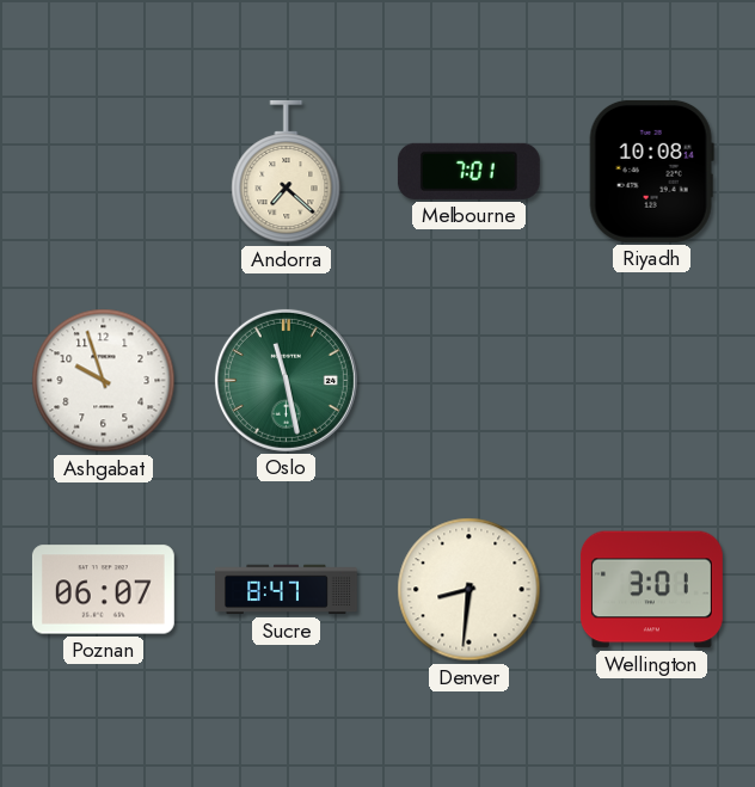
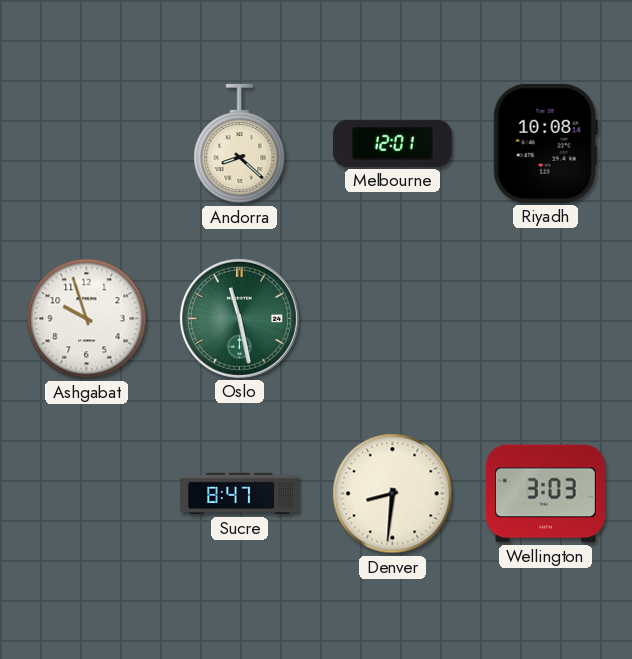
Andorra: 7:22 -> 8:22
Melbourne: 7:01 -> 12:01
Poznan: 06:07 -> none
Wellington: 3:01 -> 3:03
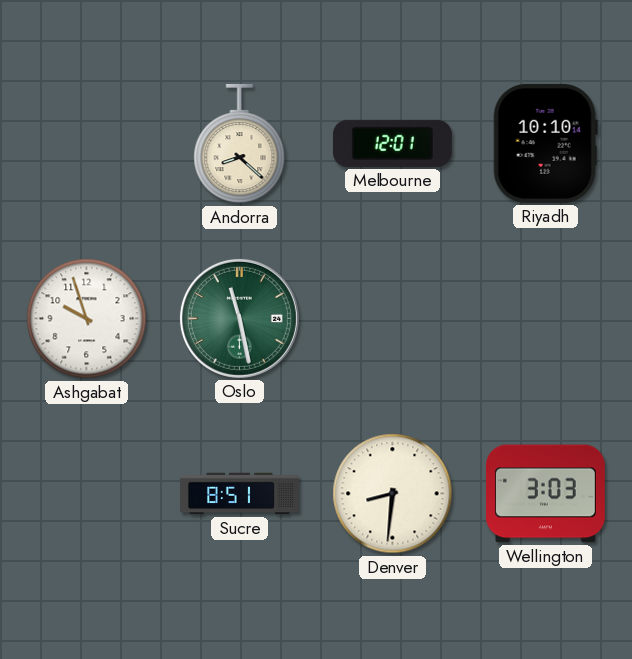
Riyadh: 10:08 -> 10:10
Sucre: 8:47 -> 8:51
